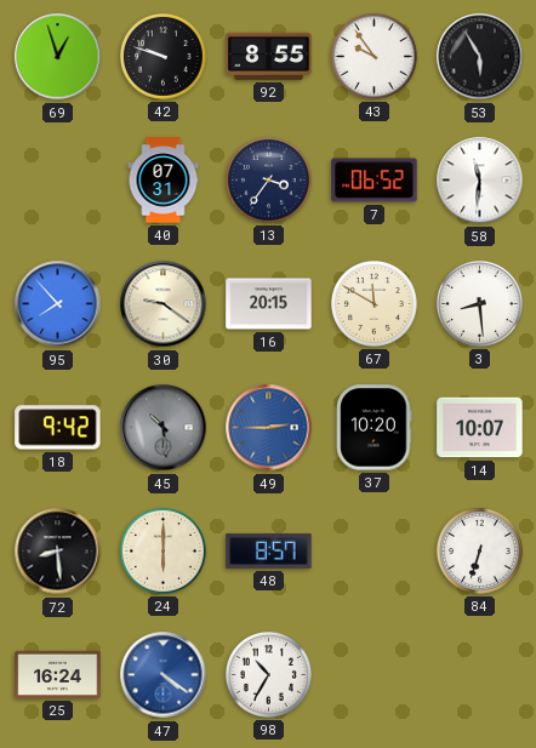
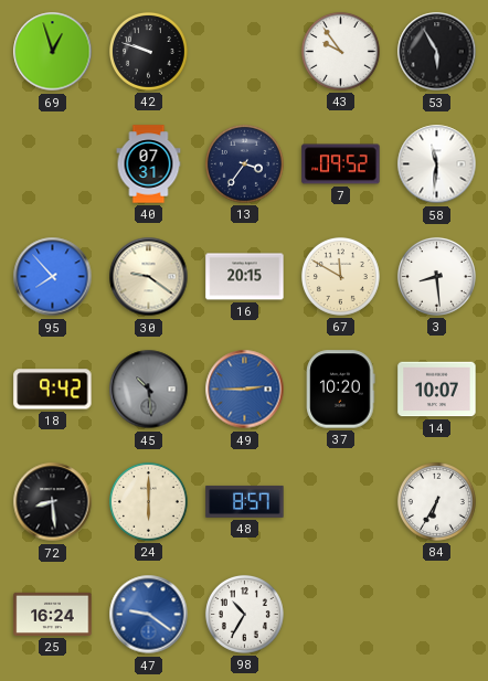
92: 8:55 -> none
7: 06:52 -> 09:52
84: 6:33 -> 6:35
47: 4:21 -> 9:21
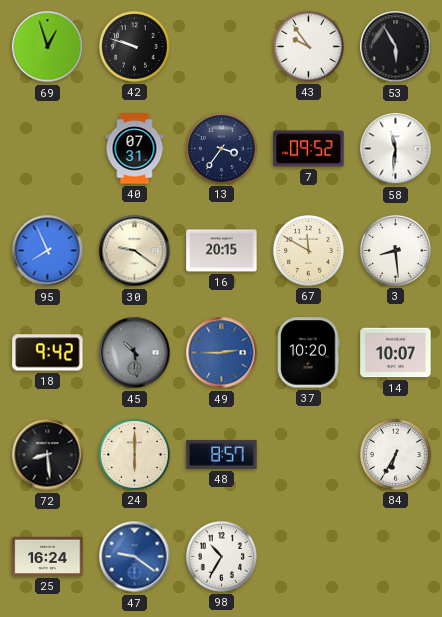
95: 7:53 -> 7:56
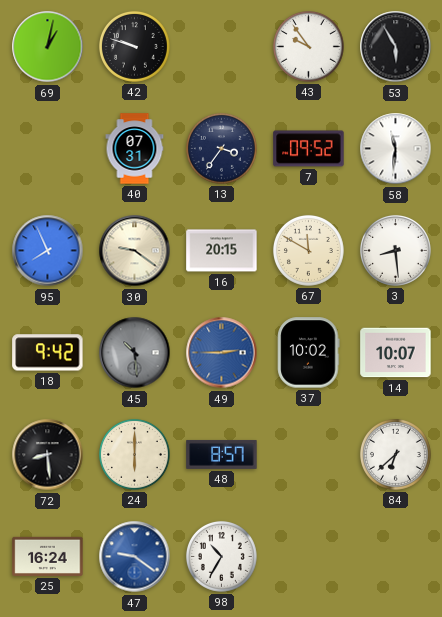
69: 12:57 -> 1:02
37: 10:20 -> 10:02
84: 6:35 -> 6:38
